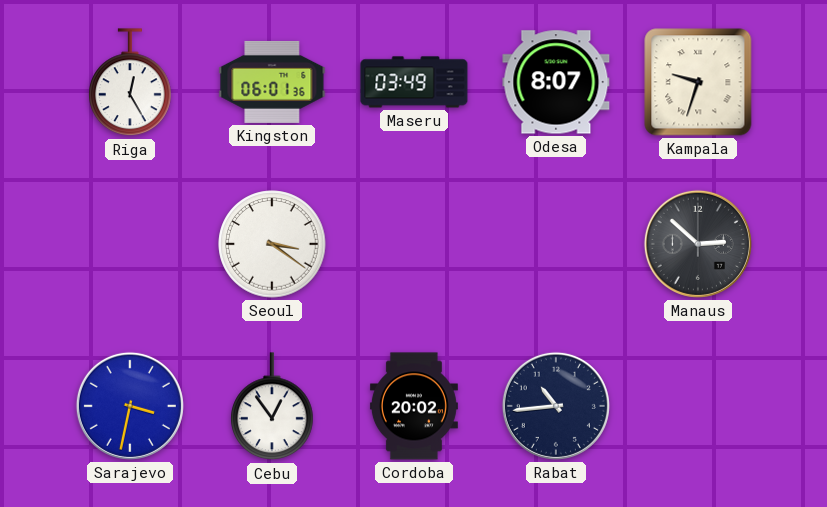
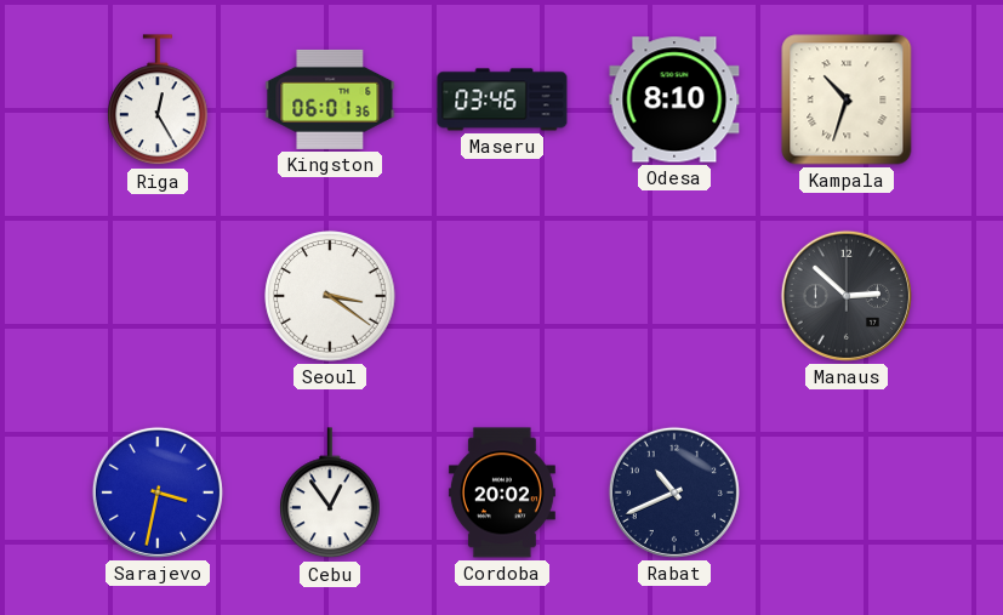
Maseru: 03:49 -> 03:46
Odesa: 8:07 -> 8:10
Kampala: 9:33 -> 10:33
Rabat: 10:44 -> 10:41
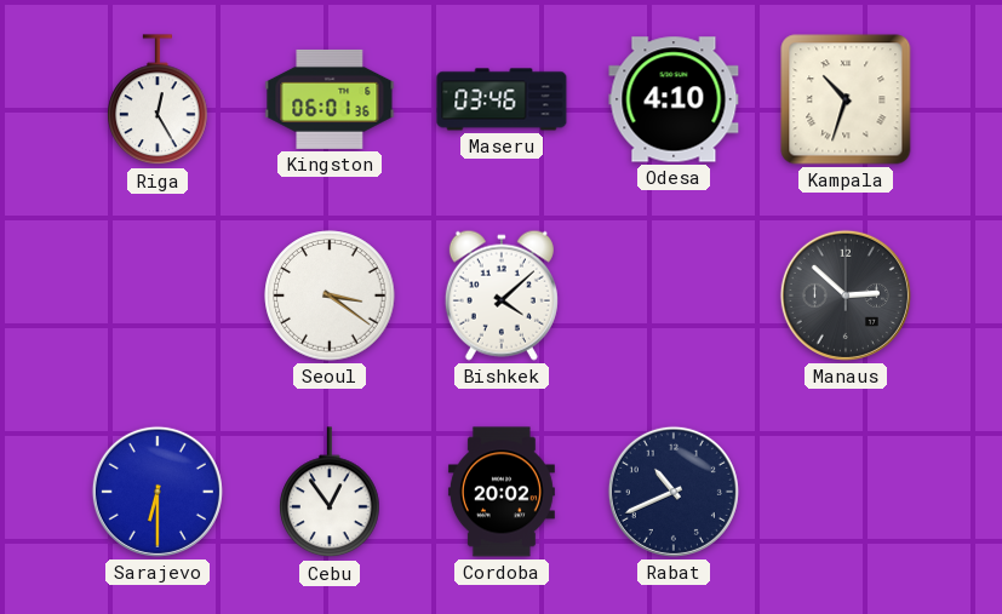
Odesa: 8:10 -> 4:10
Bishkek: none -> 4:08
Sarajevo: 3:32 -> 6:30
